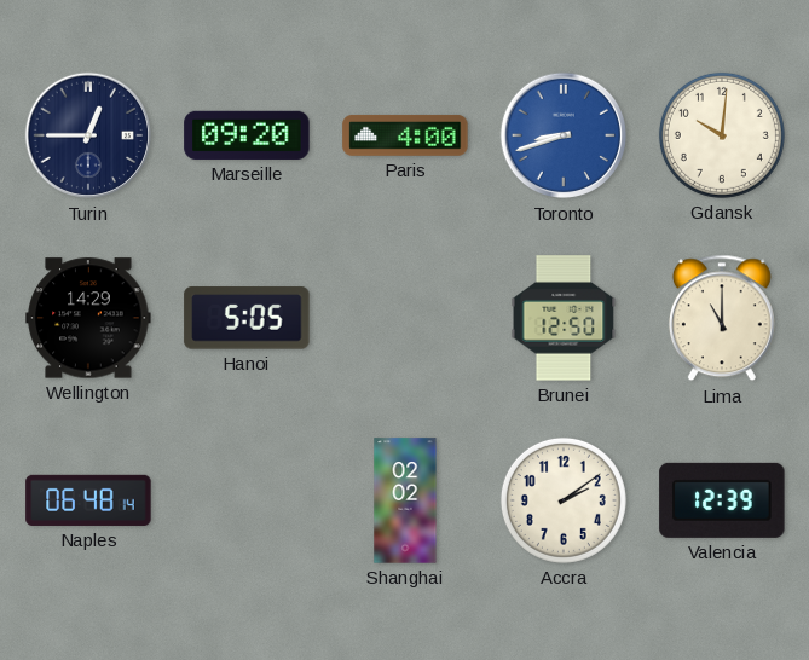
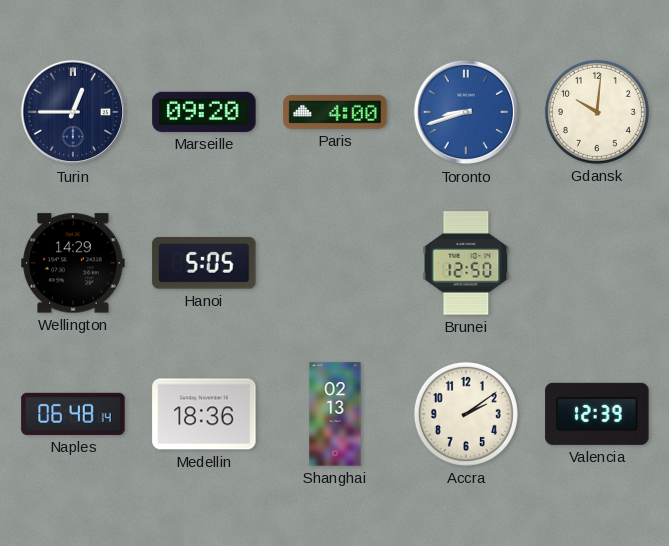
Lima: 11:00 -> none
Medellin: none -> 18:36
Shanghai: 02:02 -> 02:13
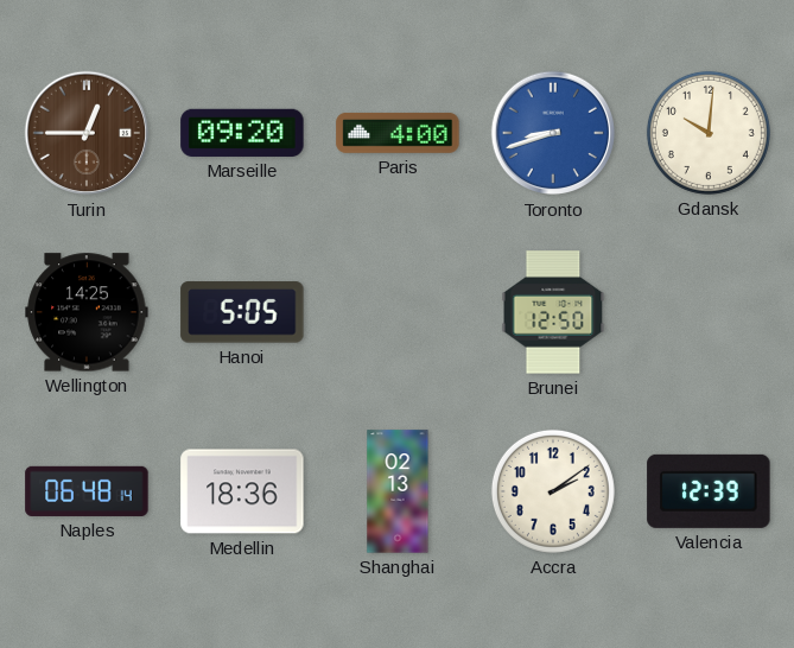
Turin dial: navy -> brown
Wellington: 14:29 -> 14:25
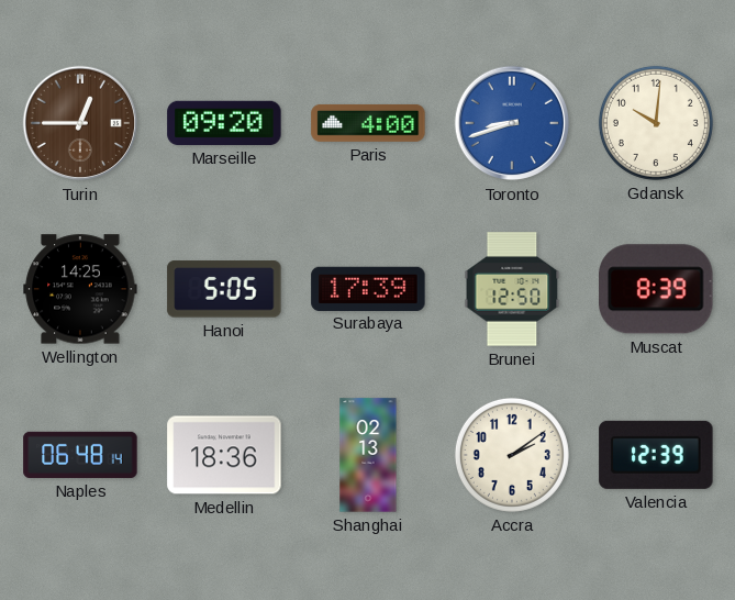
Surabaya: none -> 17:39
Muscat: none -> 8:39
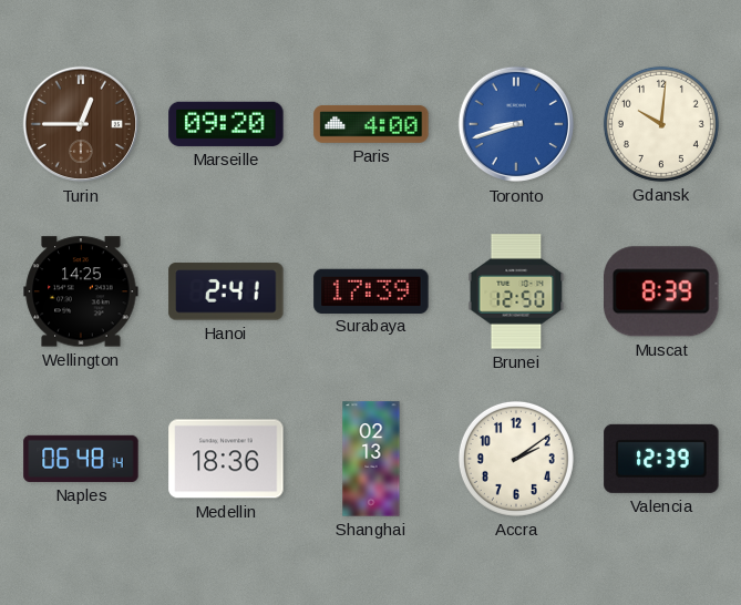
Hanoi: 5:05 -> 2:41
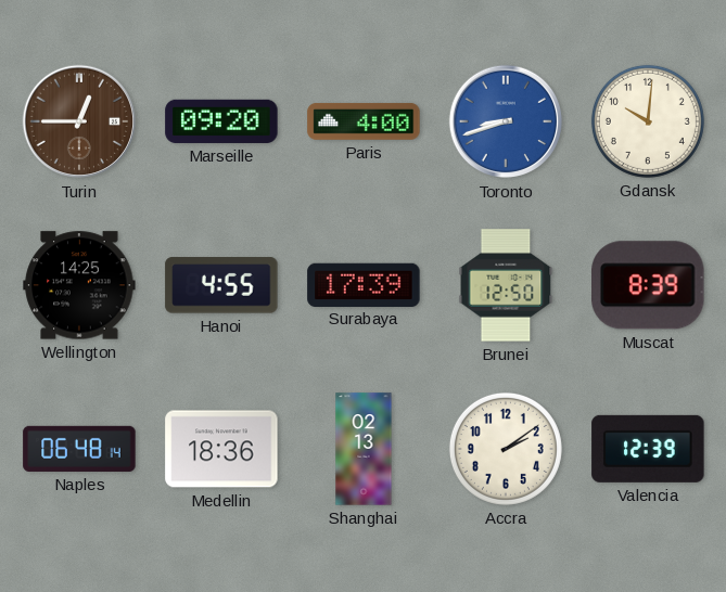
Hanoi: 2:41 -> 4:55
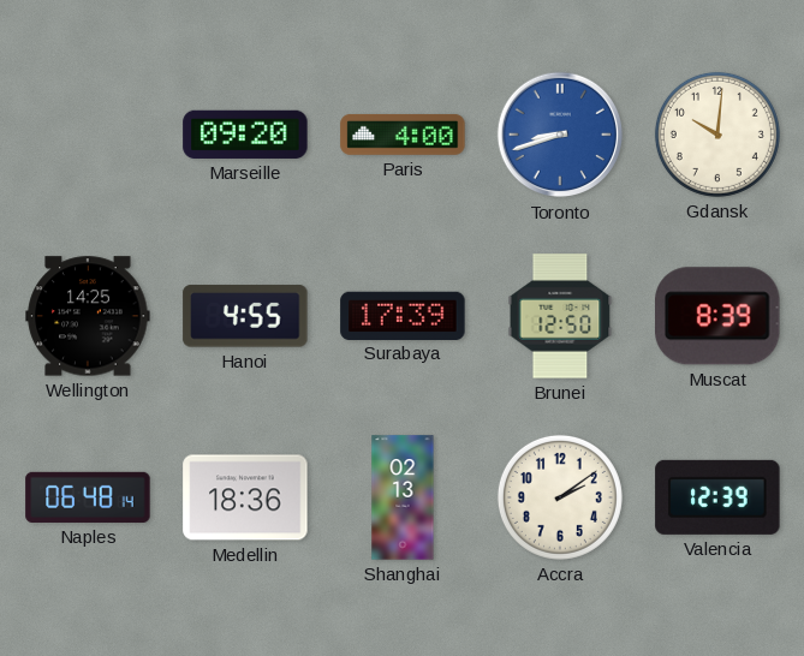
Turin: 12:45 -> none
